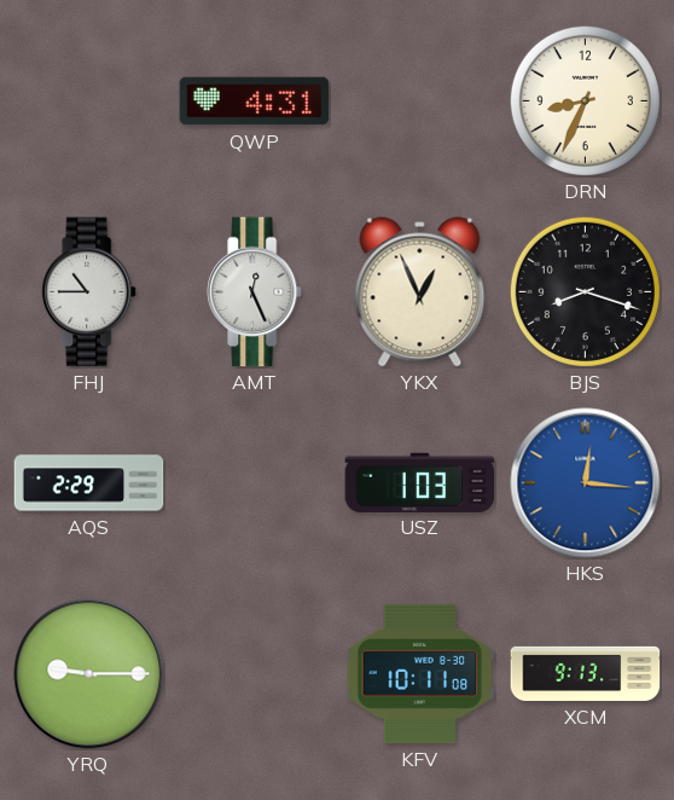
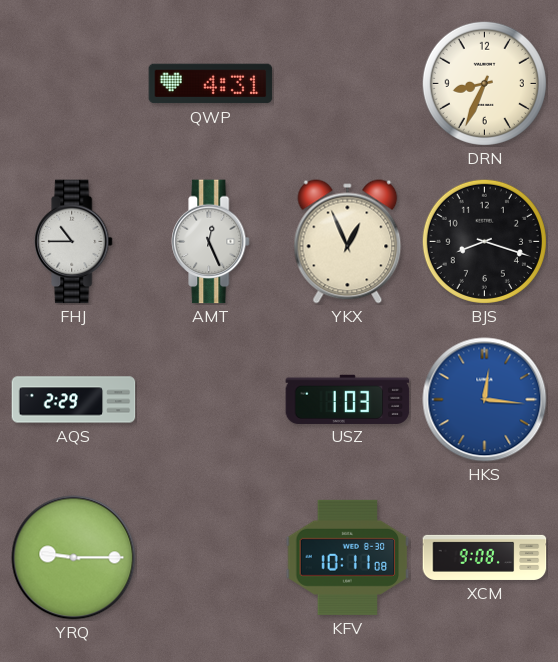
XCM: 9:13 -> 9:08
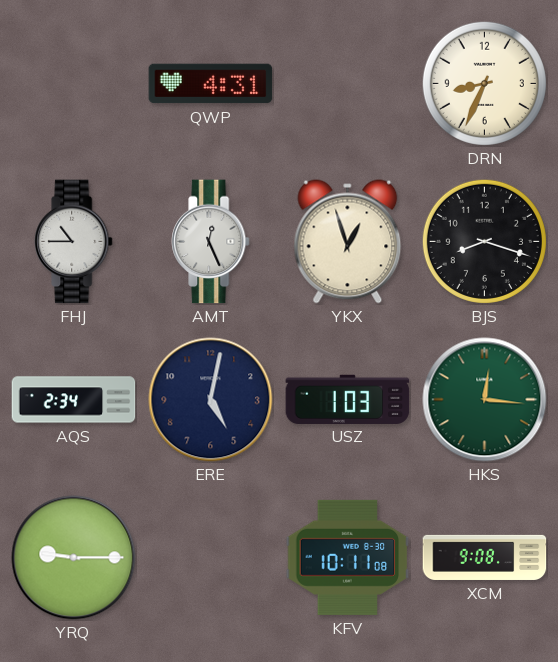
YKX: 12:56 -> 12:57
AQS: 2:29 -> 2:34
ERE: none -> 5:02
HKS dial: blue -> green
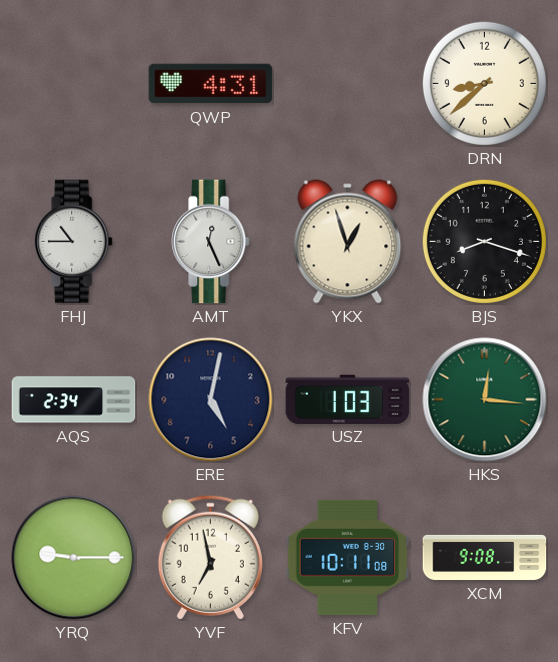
DRN: 8:34 -> 8:38
YVF: none -> 6:58
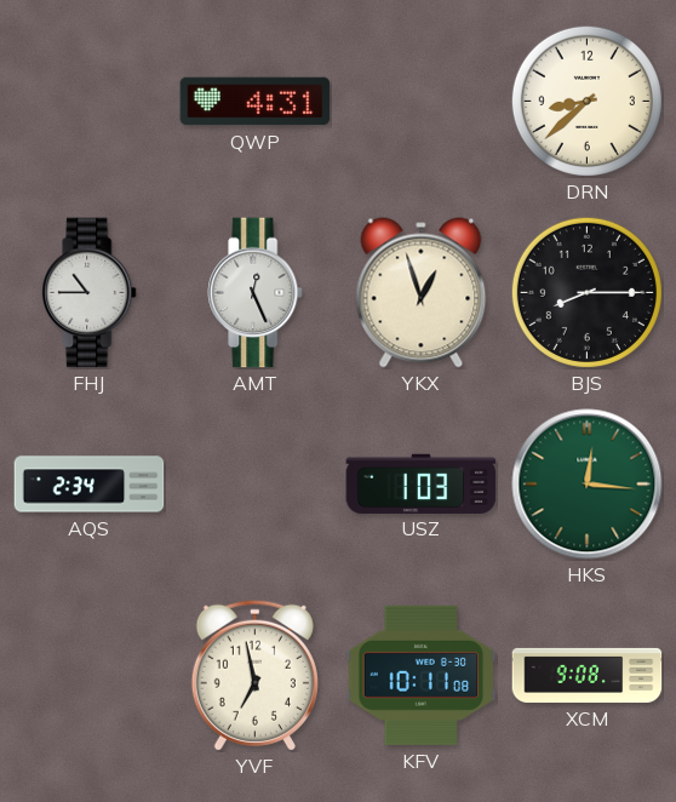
BJS: 8:18 -> 8:15
ERE: 5:02 -> none
YRQ: 9:15 -> none
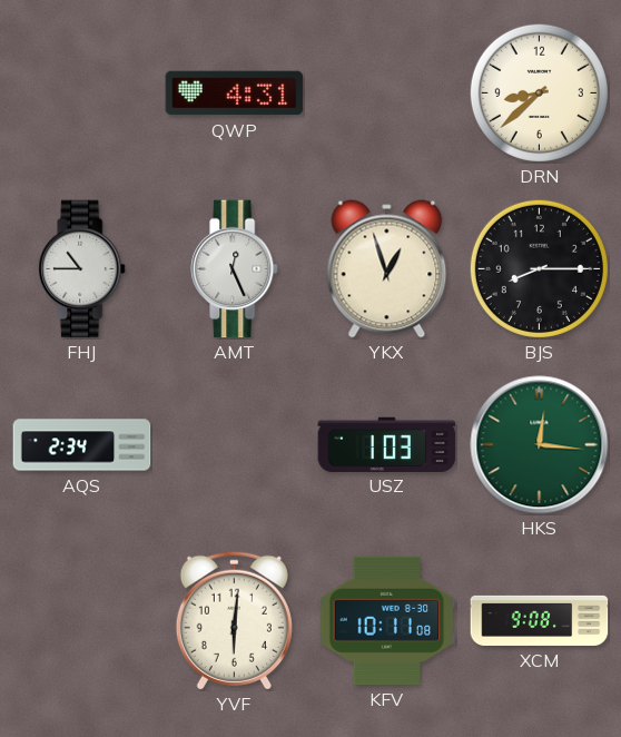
YVF: 6:58 -> 6:01
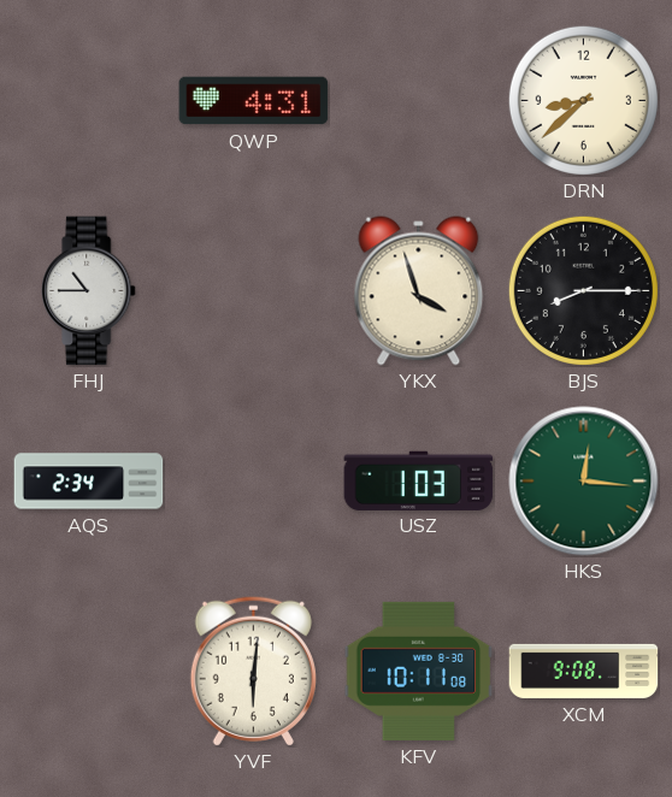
AMT: 12:26 -> none
YKX: 12:57 -> 3:57
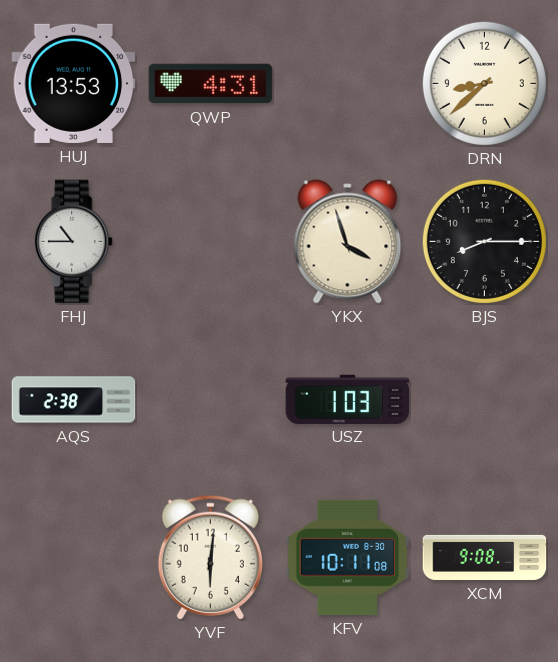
HUJ: none -> 13:53
AQS: 2:34 -> 2:38
HKS: 12:16 -> none
